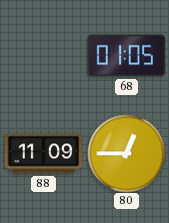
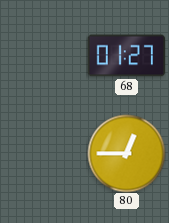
68: 01:05 -> 01:27
88: 11:09 -> none
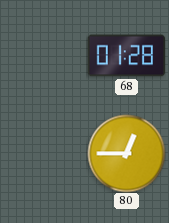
68: 01:27 -> 01:28
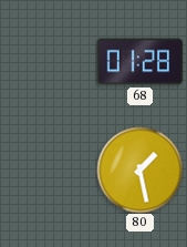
80: 12:45 -> 1:28
